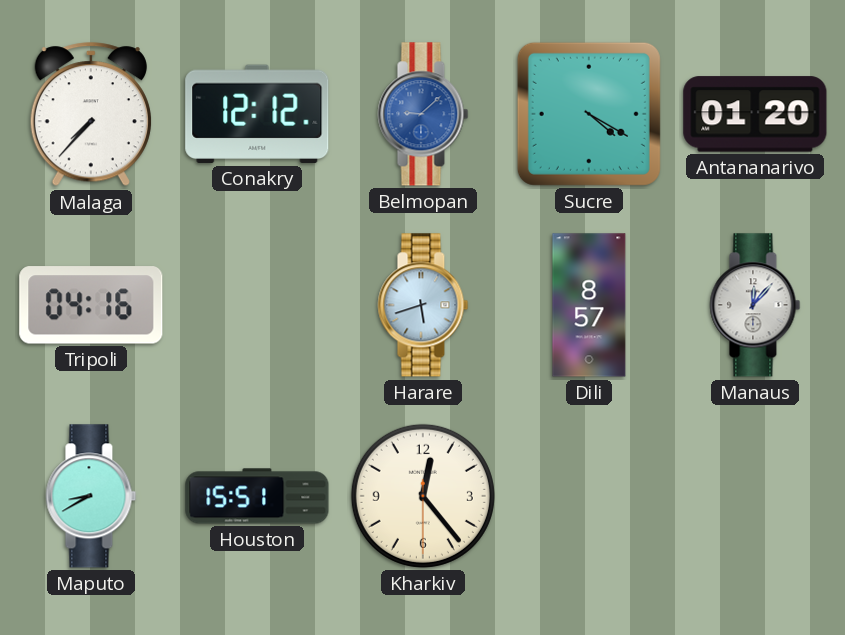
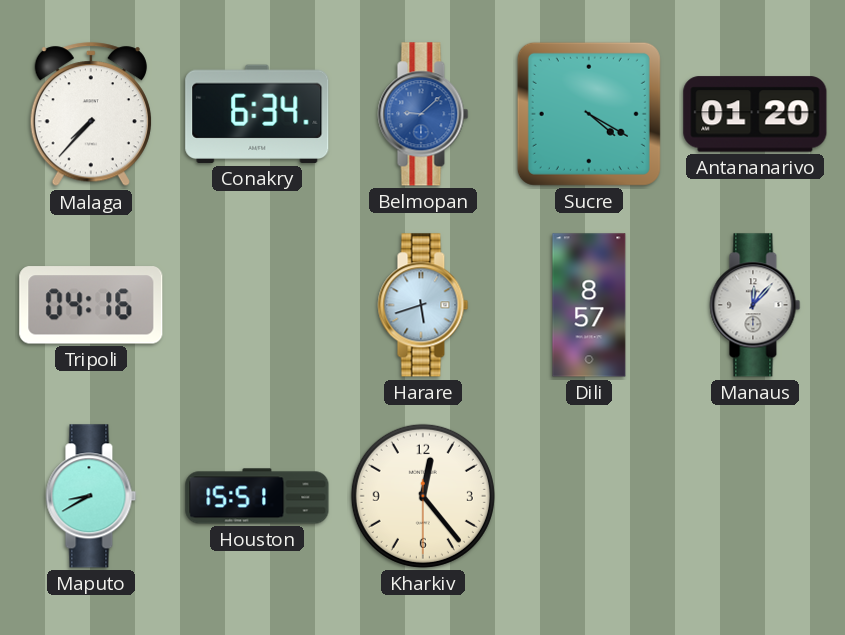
Conakry: 12:12 -> 6:34
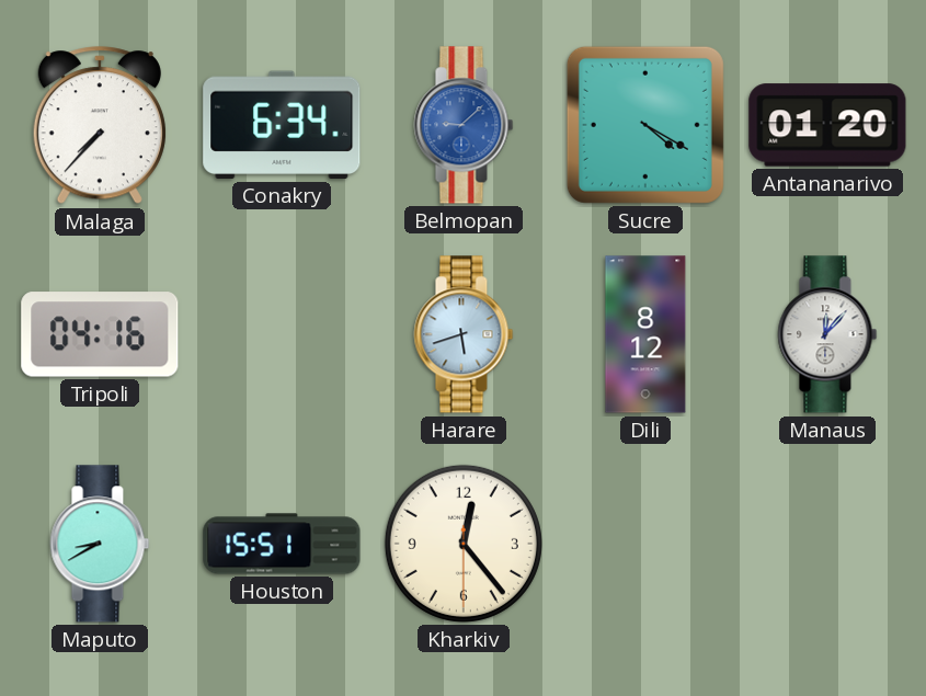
Dili: 8:57 -> 8:12
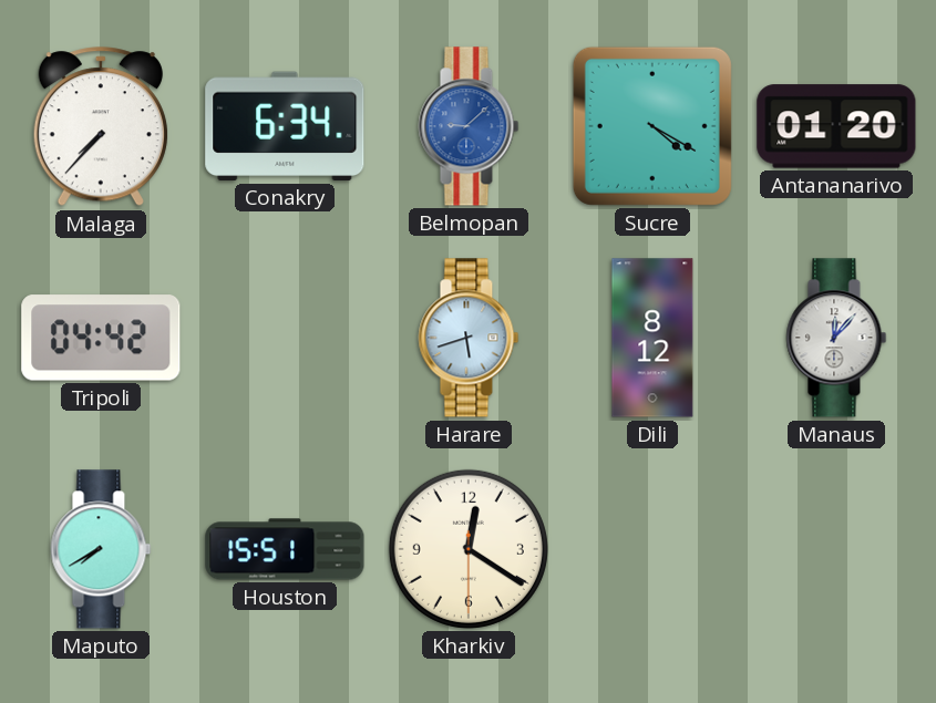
Tripoli: 04:16 -> 04:42
Maputo: 8:40 -> 7:40
Kharkiv: 12:23 -> 12:20
